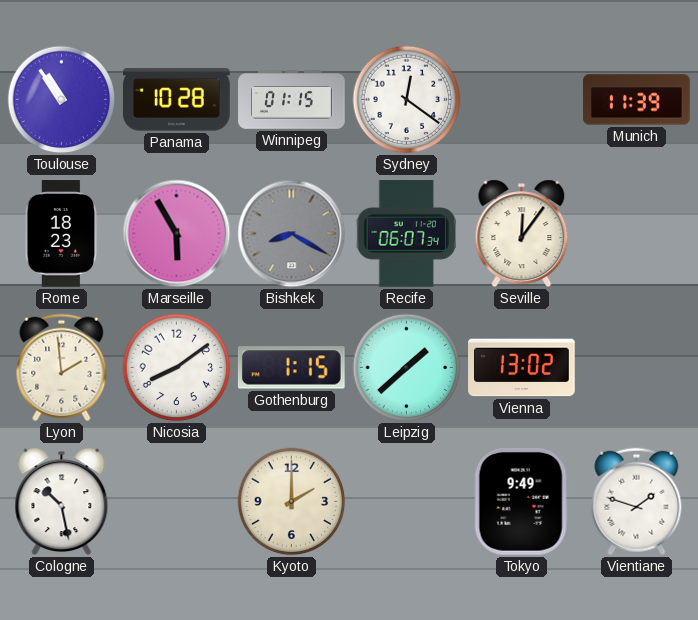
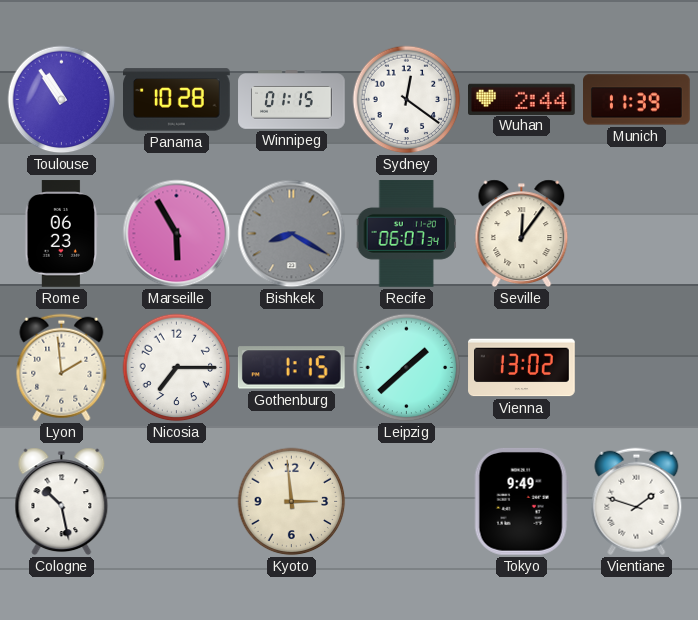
Wuhan: none -> 2:44
Rome: 18:23 -> 06:23
Nicosia: 8:09 -> 7:15
Kyoto: 2:00 -> 2:59
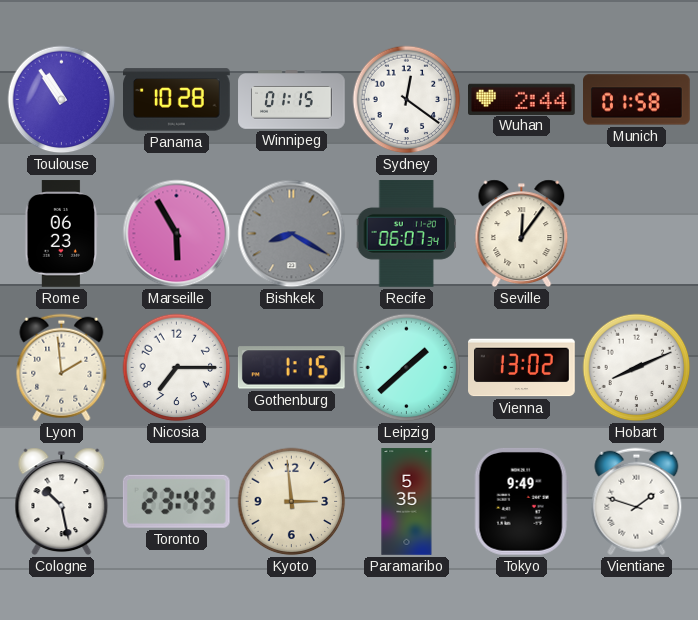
Munich: 11:39 -> 01:58
Hobart: none -> 8:11
Toronto: none -> 23:43
Paramaribo: none -> 5:35
